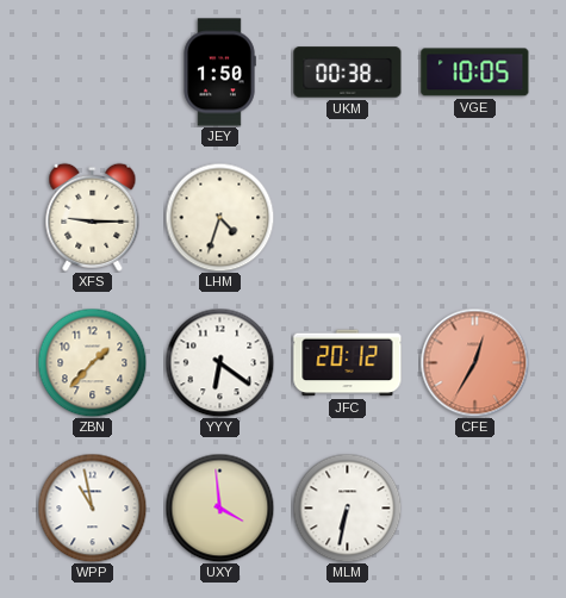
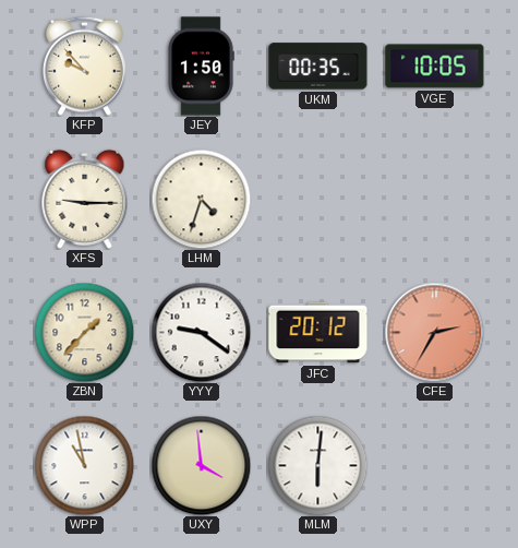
KFP: none -> 9:53
UKM: 00:38 -> 00:35
YYY: 6:21 -> 9:21
CFE: 12:35 -> 2:35
MLM: 6:32 -> 6:01
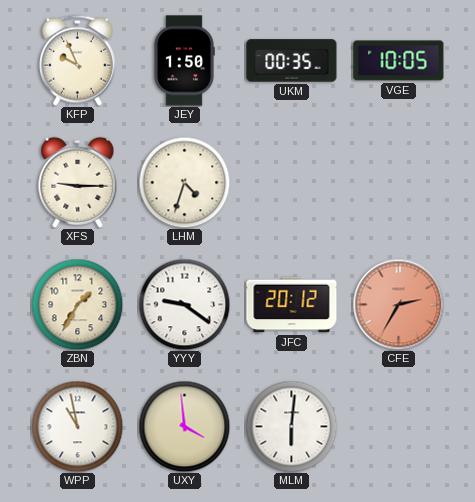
KFP: 9:53 -> 9:56
ZBN: 1:37 -> 1:35
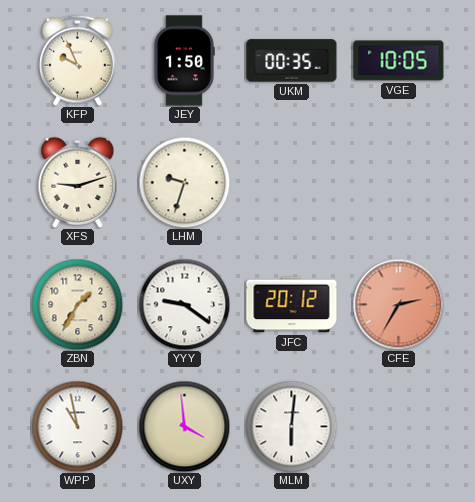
XFS: 9:15 -> 9:12
LHM: 4:33 -> 9:33
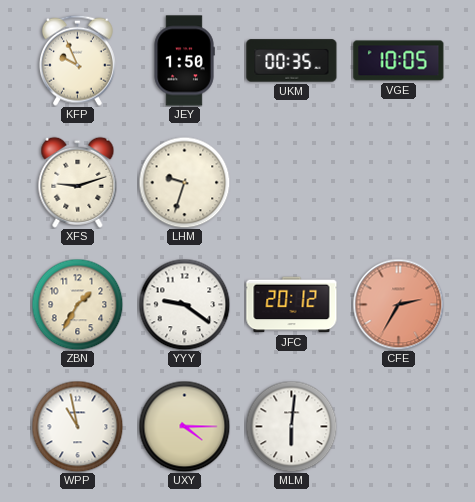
UXY: 3:59 -> 4:15
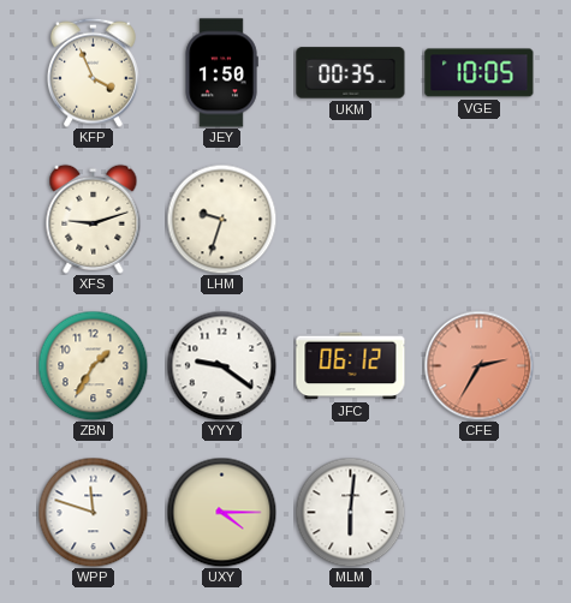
KFP: 9:56 -> 3:56
JFC: 20:12 -> 06:12
WPP: 10:58 -> 11:48
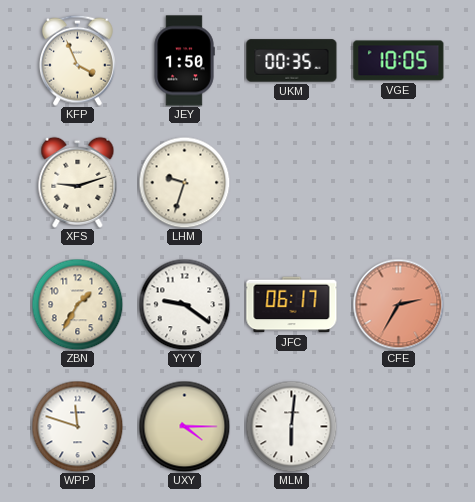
JFC: 06:12 -> 06:17
